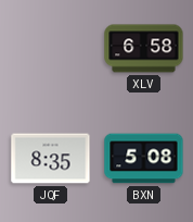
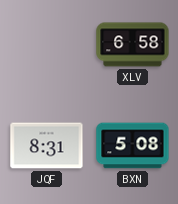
JQF: 8:35 -> 8:31
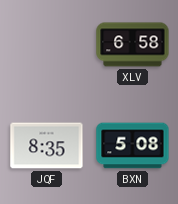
JQF: 8:31 -> 8:35
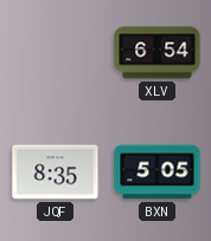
XLV: 6:58 -> 6:54
BXN: 5:08 -> 5:05
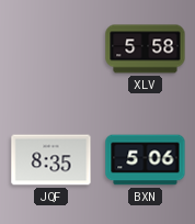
XLV: 6:54 -> 5:58
BXN: 5:05 -> 5:06
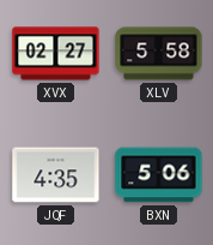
XVX: none -> 02:27
JQF: 8:35 -> 4:35
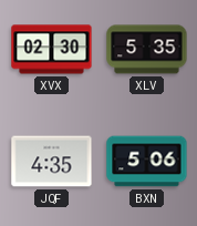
XVX: 02:27 -> 02:30
XLV: 5:58 -> 5:35
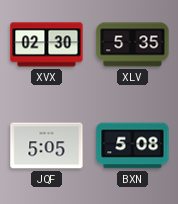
JQF: 4:35 -> 5:05
BXN: 5:06 -> 5:08
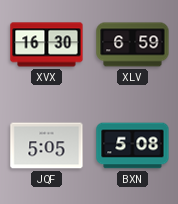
XVX: 02:30 -> 16:30
XLV: 5:35 -> 6:59
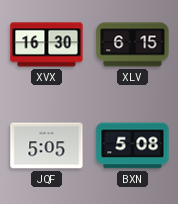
XLV: 6:59 -> 6:15
